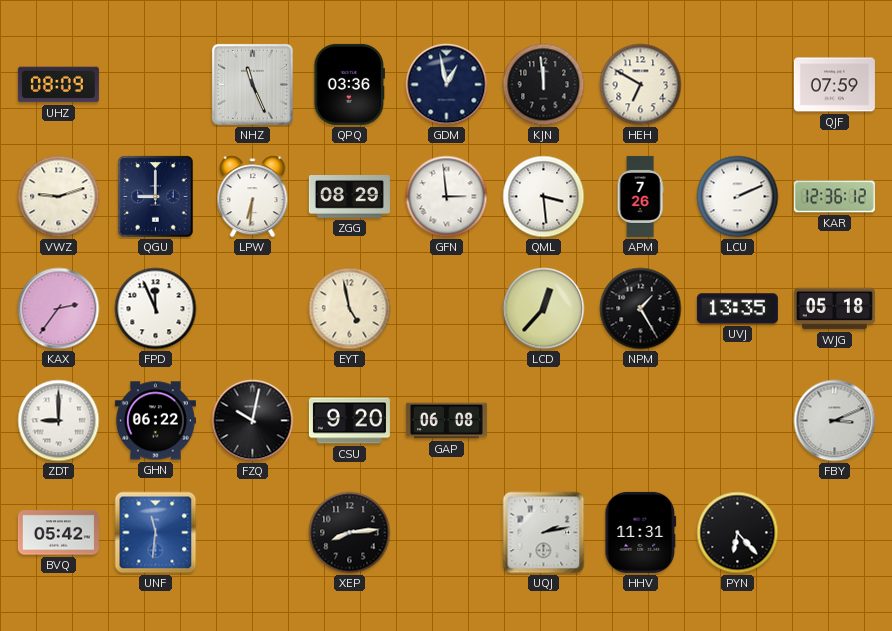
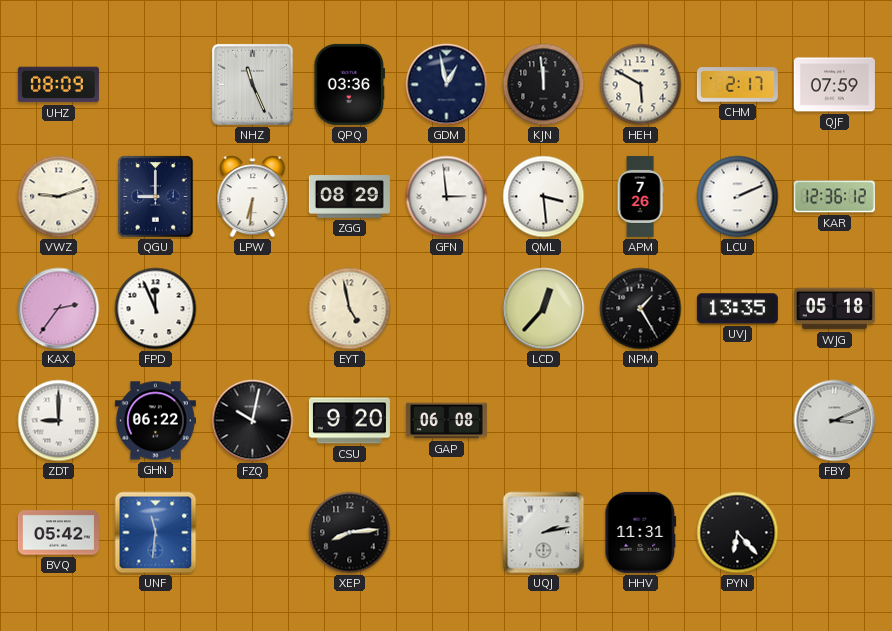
HEH: 6:50 -> 5:50
CHM: none -> 2:17
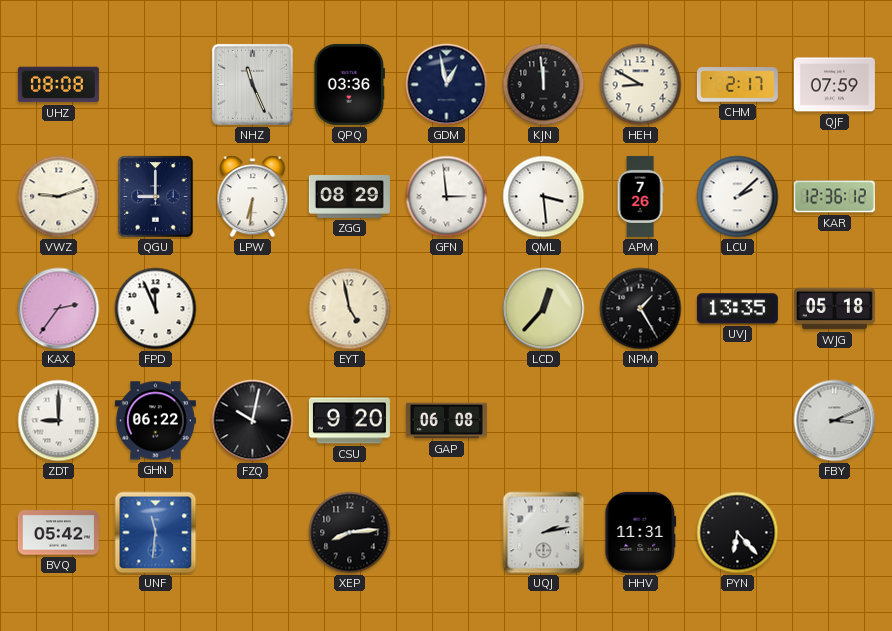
UHZ: 08:09 -> 08:08
HEH: 5:50 -> 8:50
LCU: 2:11 -> 2:08
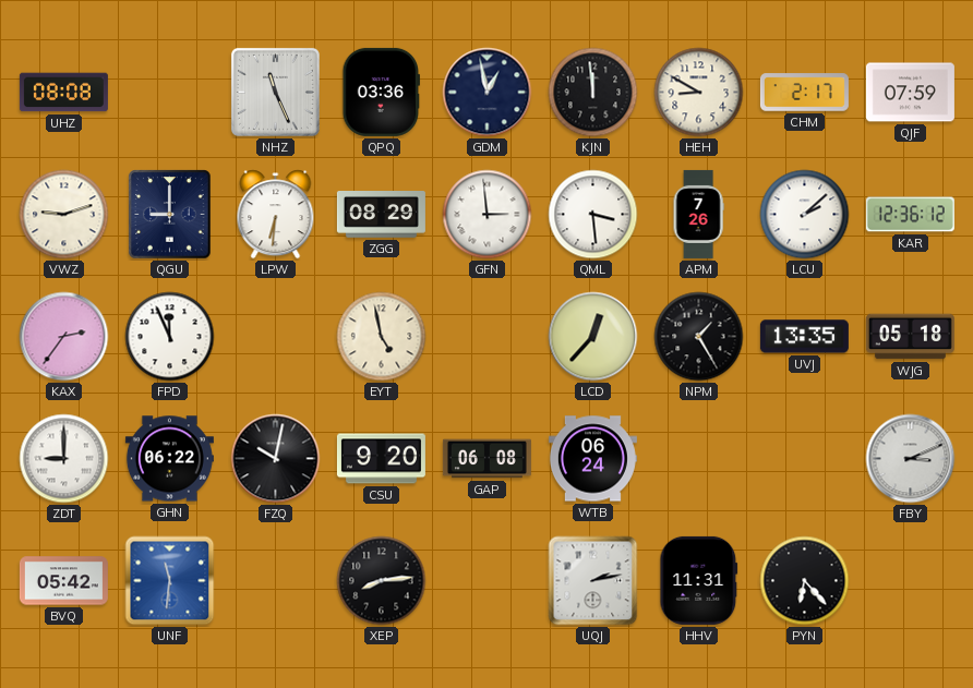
WTB: none -> 06:24
